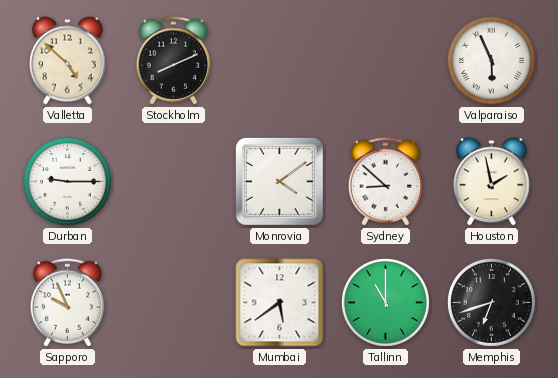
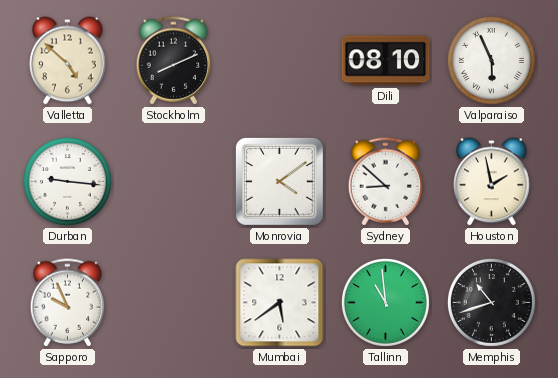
Dili: none -> 08:10
Durban: 9:15 -> 9:16
Tallinn: 11:00 -> 10:59
Memphis: 6:42 -> 10:42
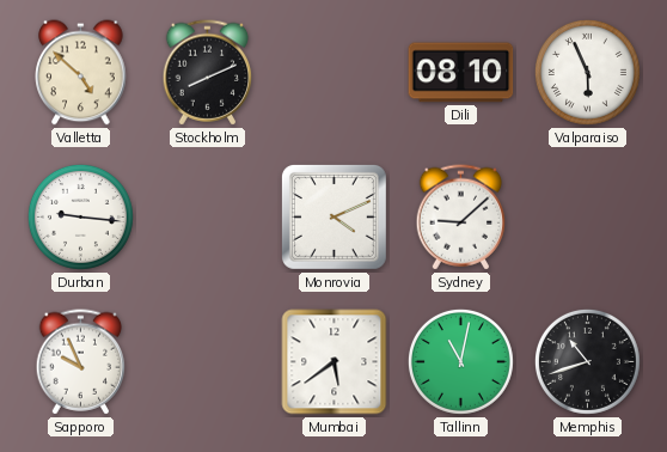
Monrovia: 4:09 -> 4:11
Sydney: 8:52 -> 9:08
Houston: 1:58 -> none
Tallinn: 10:59 -> 11:02
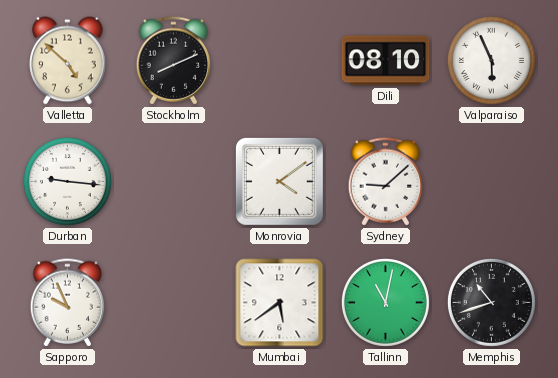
Monrovia: 4:11 -> 4:09
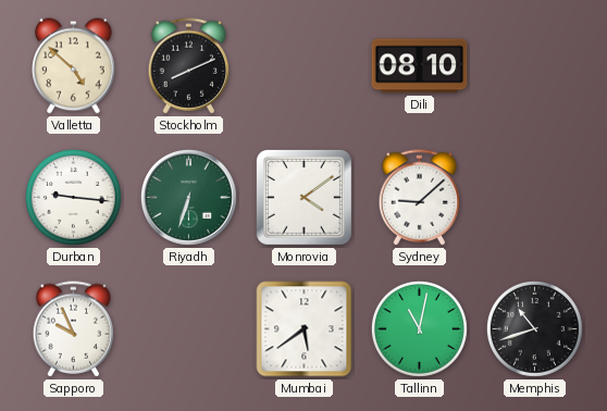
Valparaiso: 5:56 -> none
Riyadh: none -> 6:33
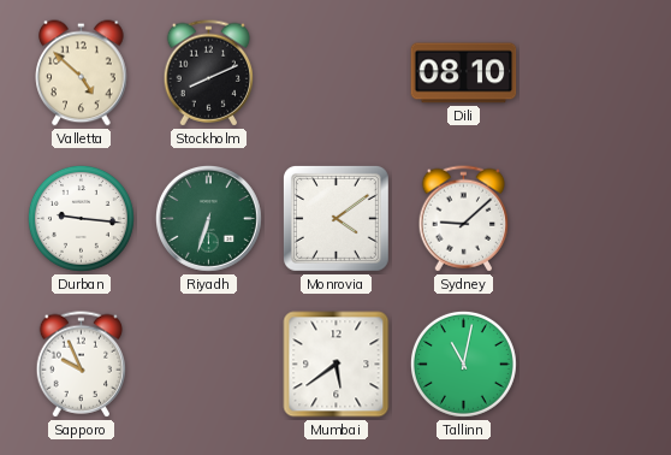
Memphis: 10:42 -> none
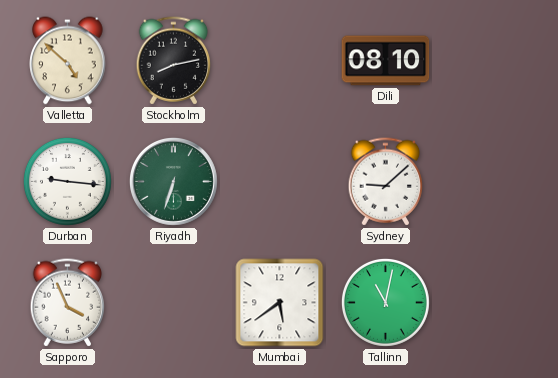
Stockholm: 8:11 -> 8:13
Monrovia: 4:09 -> none
Sapporo: 9:56 -> 3:56
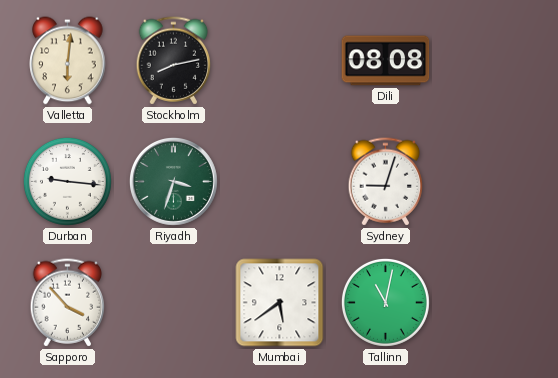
Valletta: 4:52 -> 6:01
Dili: 08:10 -> 08:08
Riyadh: 6:33 -> 3:33
Sydney: 9:08 -> 9:03
Sapporo: 3:56 -> 3:53
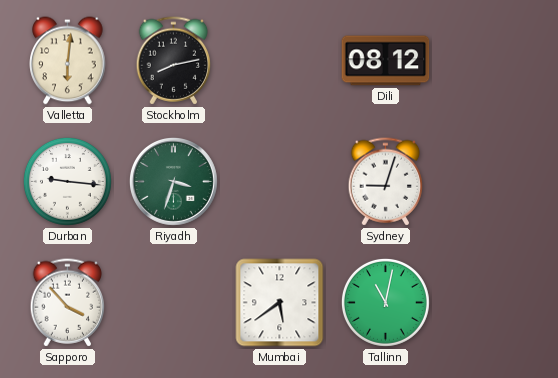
Dili: 08:08 -> 08:12
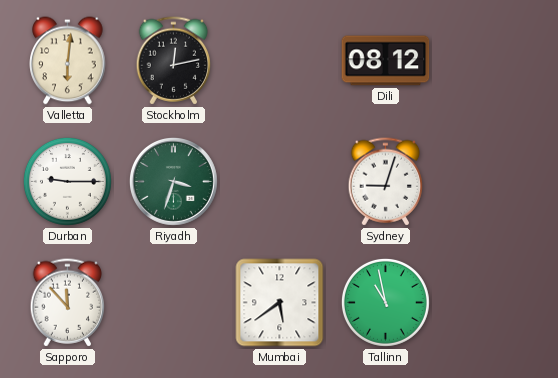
Stockholm: 8:13 -> 12:13
Durban: 9:16 -> 9:15
Sapporo: 3:53 -> 11:53
Tallinn: 11:02 -> 10:58
